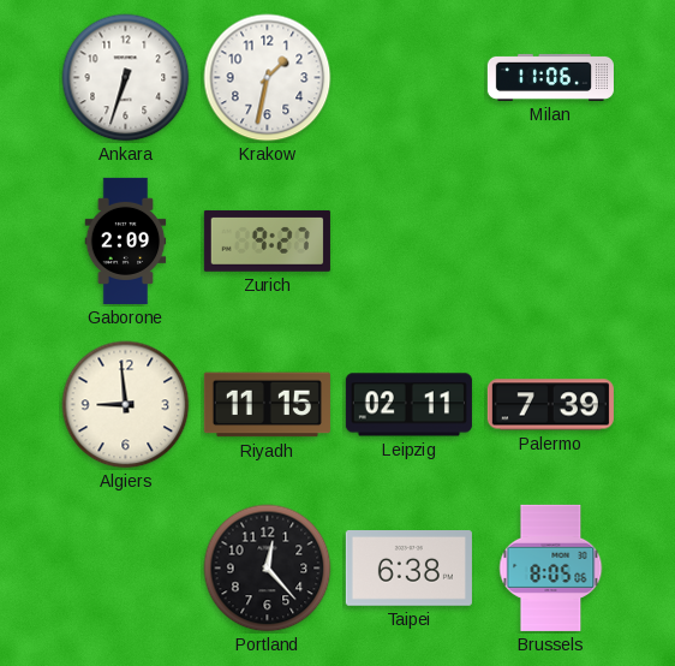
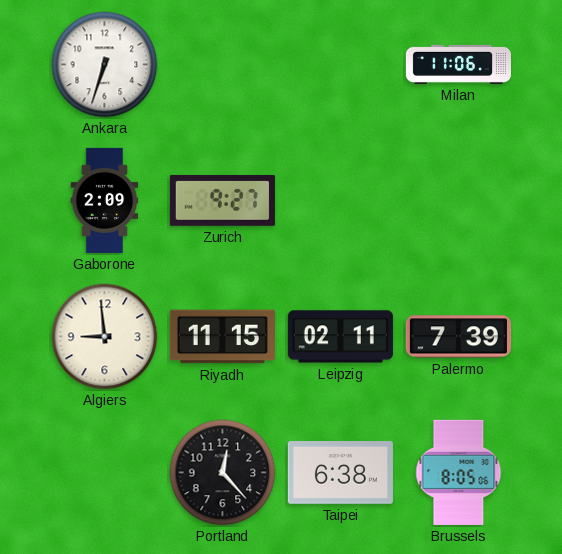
Krakow: 1:32 -> none
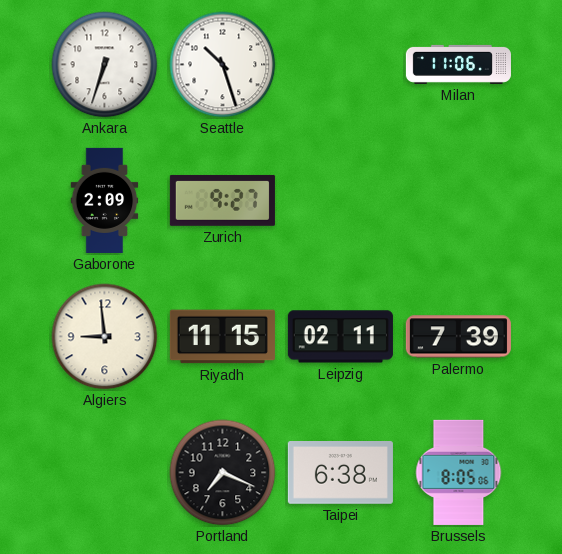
Seattle: none -> 10:27
Portland: 12:23 -> 7:19
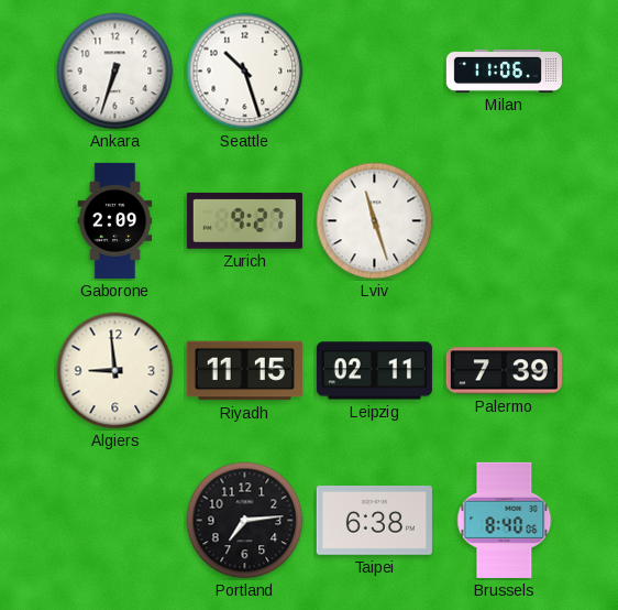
Lviv: none -> 11:27
Portland: 7:19 -> 7:14
Brussels: 8:05 -> 8:40
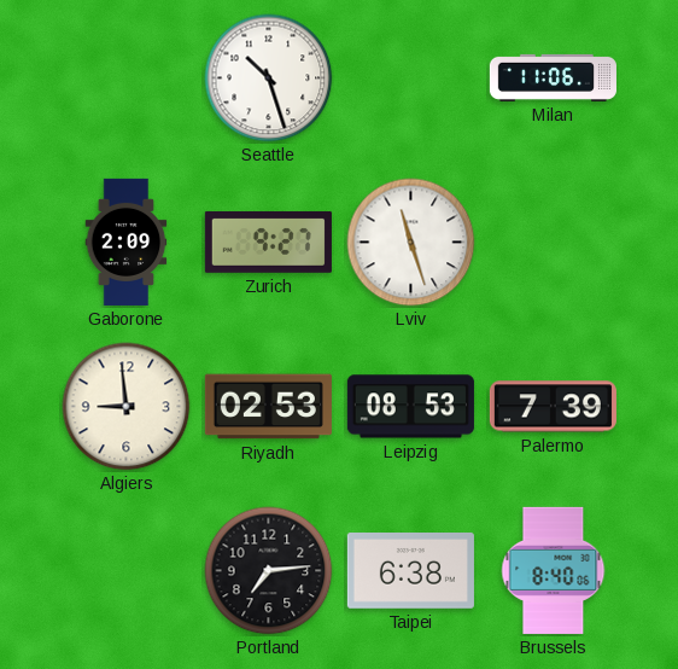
Ankara: 6:33 -> none
Riyadh: 11:15 -> 02:53
Leipzig: 02:11 -> 08:53
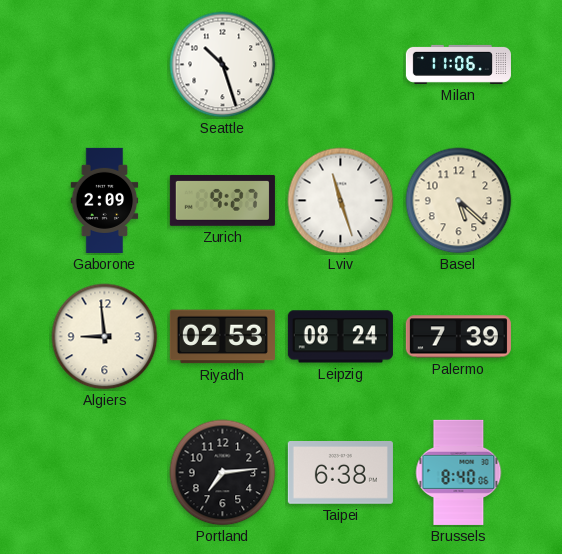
Basel: none -> 5:22
Leipzig: 08:53 -> 08:24
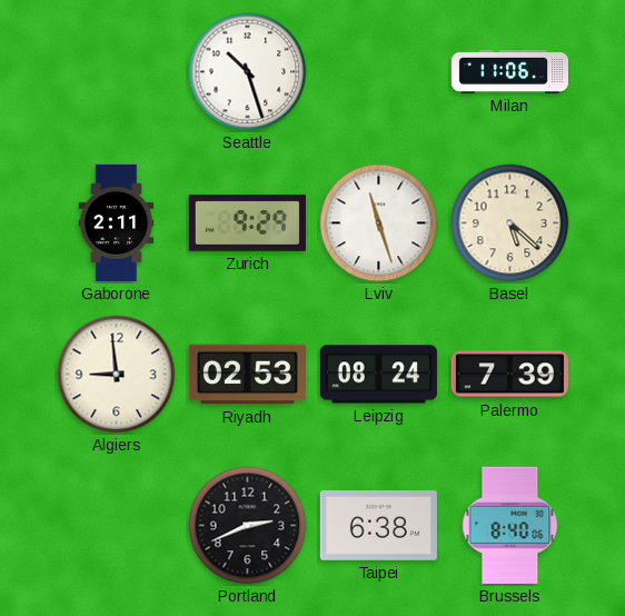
Gaborone: 2:09 -> 2:11
Zurich: 9:27 -> 9:29
Portland: 7:14 -> 2:41
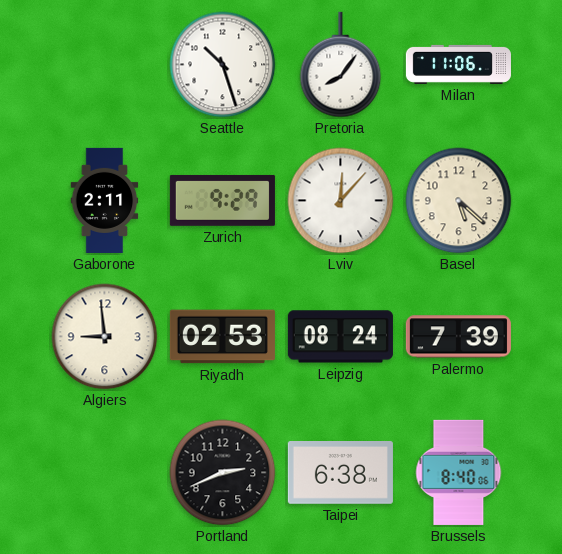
Pretoria: none -> 8:06
Lviv: 11:27 -> 12:07
